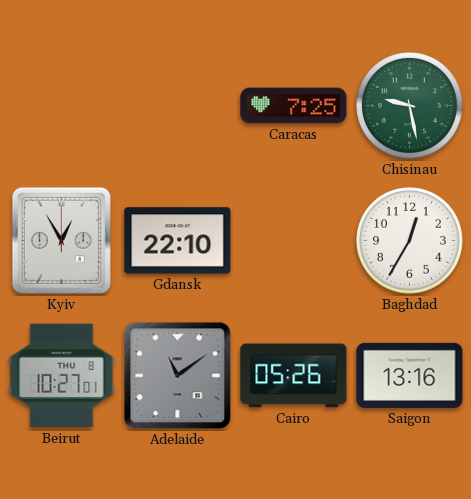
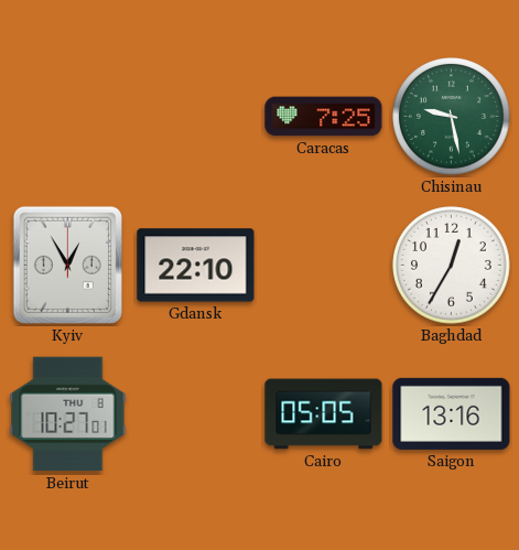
Adelaide: 11:09 -> none
Cairo: 05:26 -> 05:05
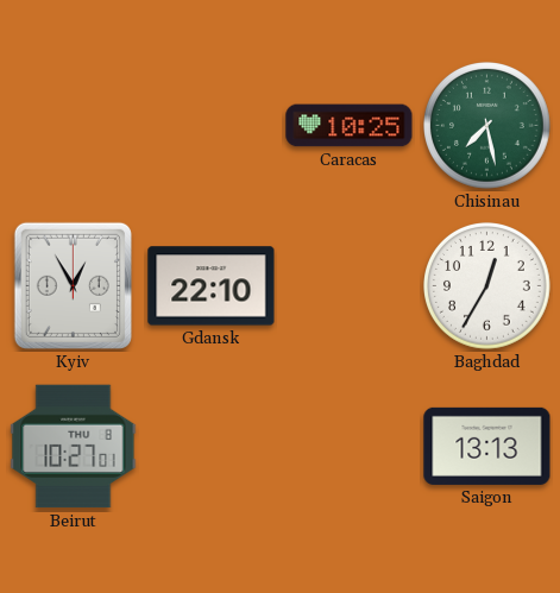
Caracas: 7:25 -> 10:25
Chisinau: 9:28 -> 7:28
Cairo: 05:05 -> none
Saigon: 13:16 -> 13:13
